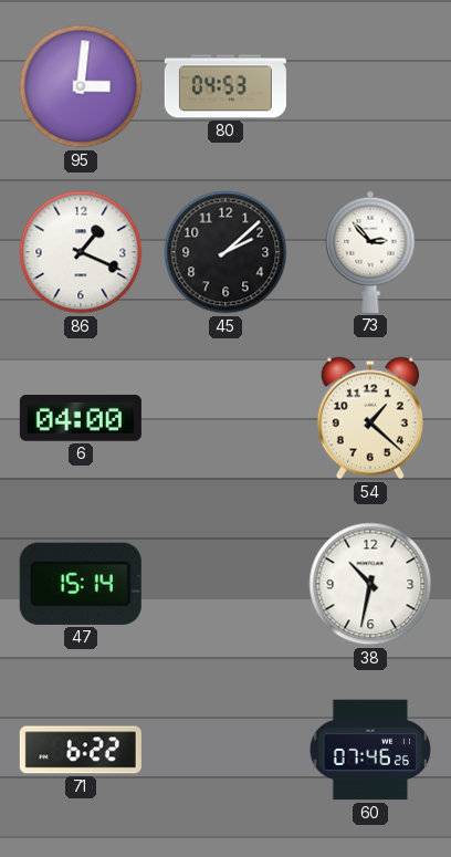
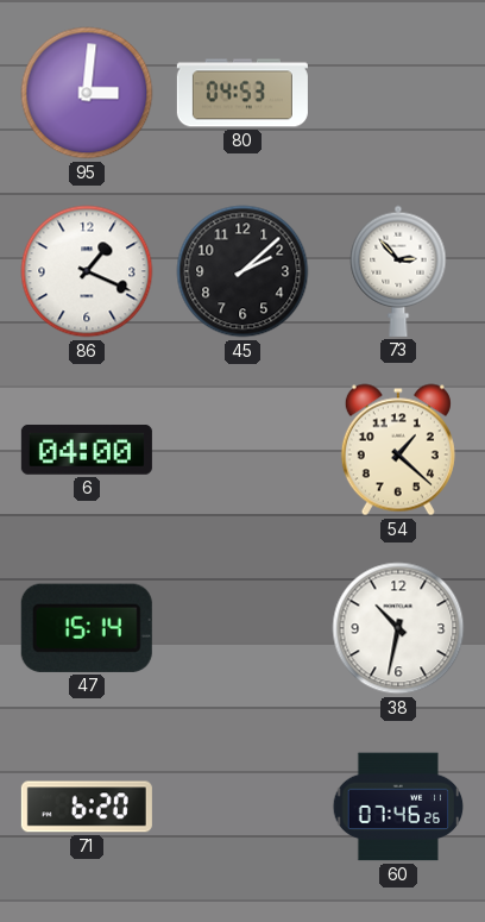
71: 6:22 -> 6:20
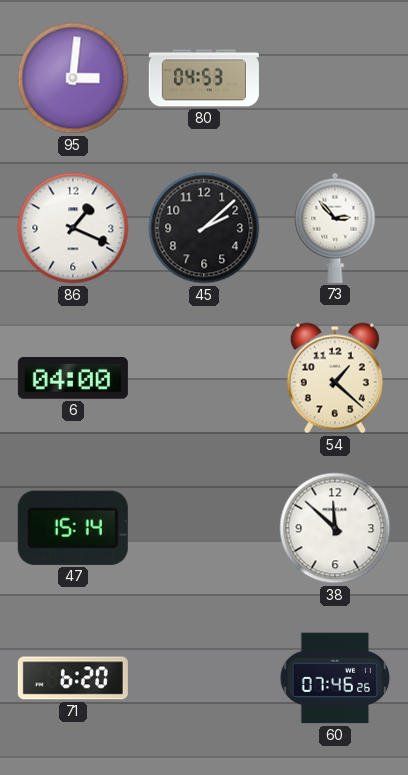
38: 10:32 -> 11:52
